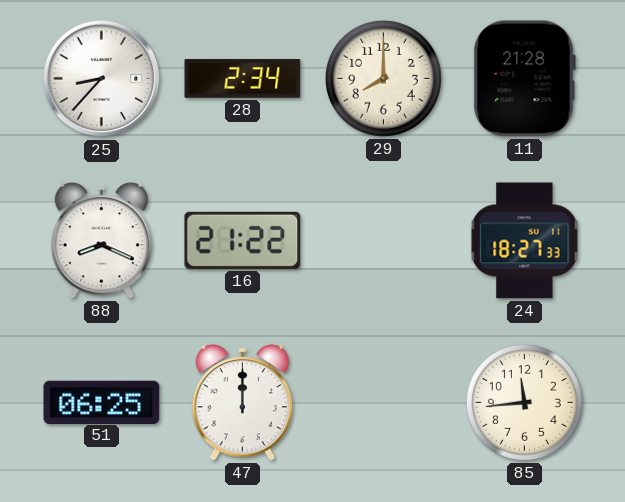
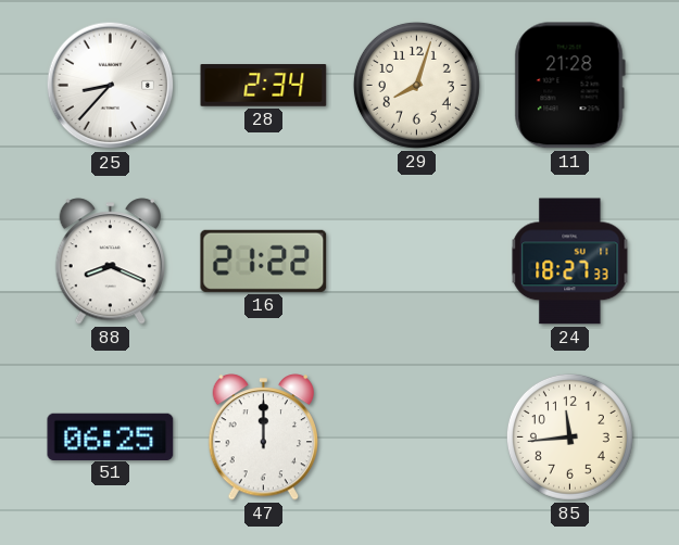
29: 8:00 -> 8:03
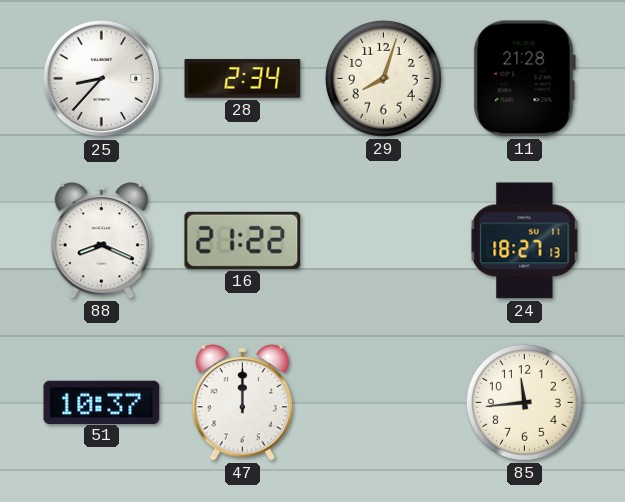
24: 18:27:33 -> 18:27:13
51: 06:25 -> 10:37
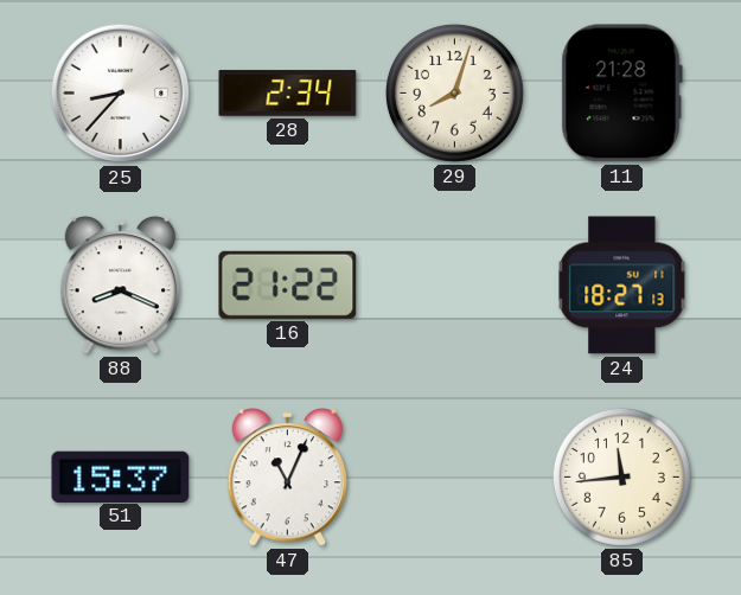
51: 10:37 -> 15:37
47: 12:00 -> 11:04
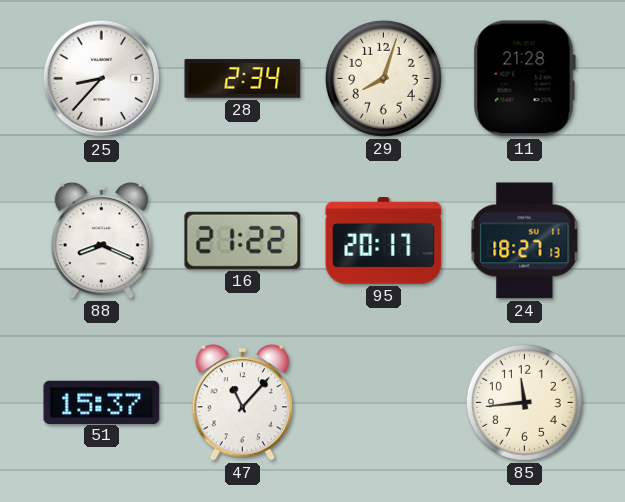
95: none -> 20:17
47: 11:04 -> 11:07
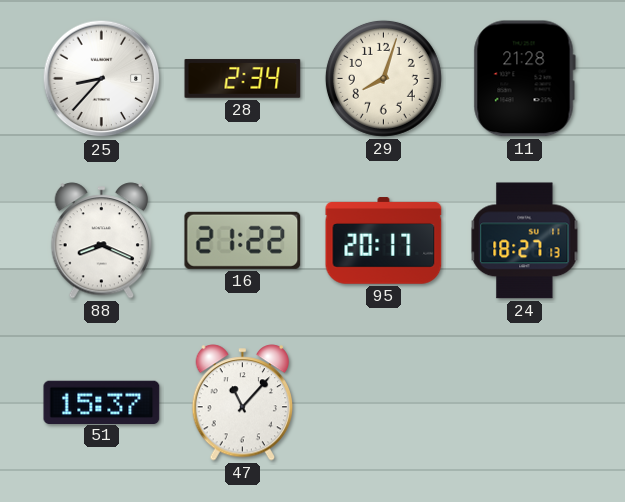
85: 11:44 -> none
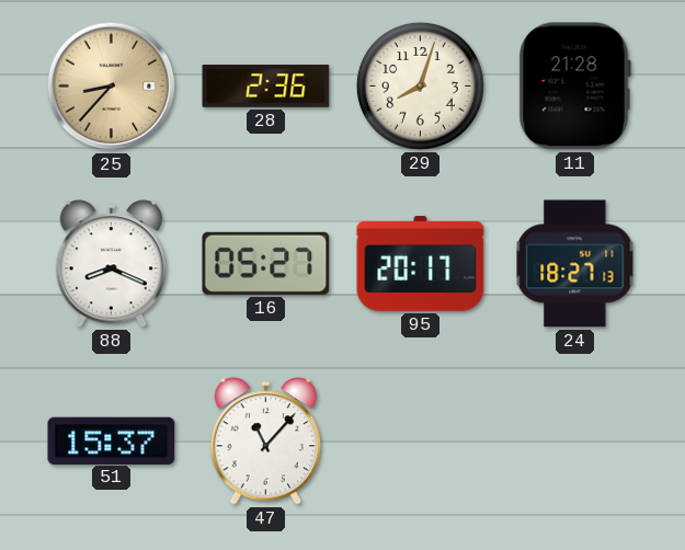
25 dial: white -> champagne
28: 2:34 -> 2:36
16: 21:22 -> 05:27
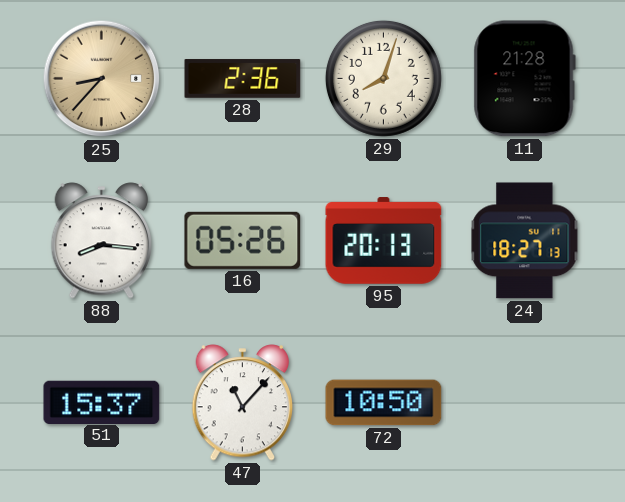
88: 8:19 -> 8:16
16: 05:27 -> 05:26
95: 20:17 -> 20:13
72: none -> 10:50
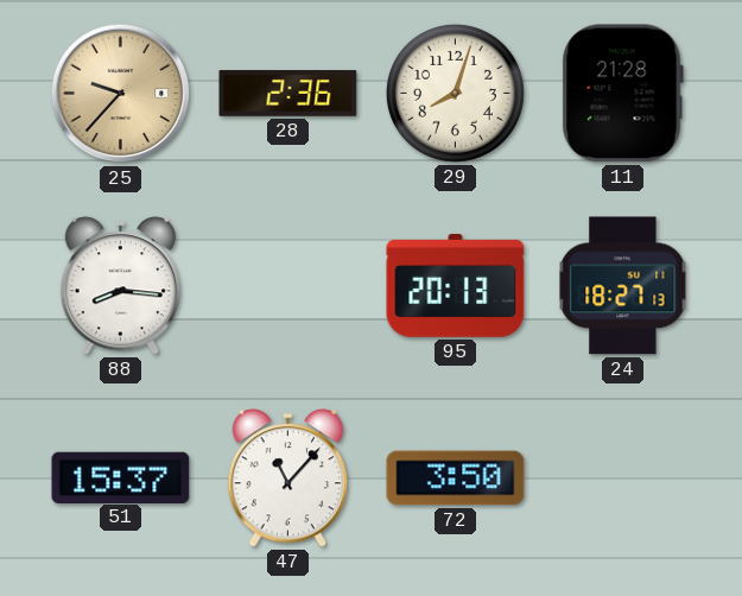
25: 8:37 -> 9:37
16: 05:26 -> none
72: 10:50 -> 3:50
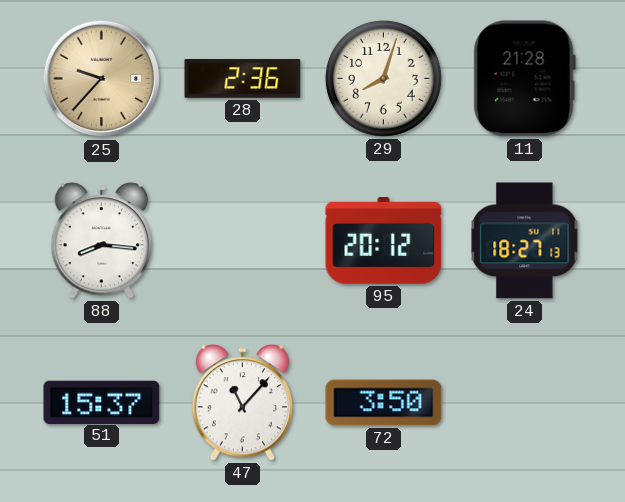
95: 20:13 -> 20:12
